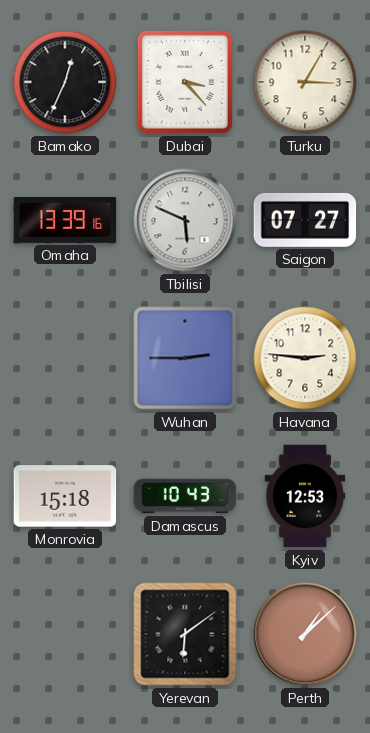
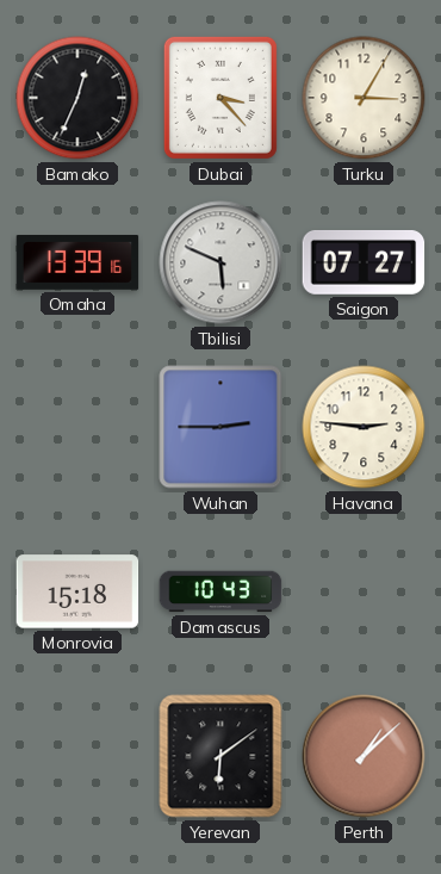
Kyiv: 12:53 -> none
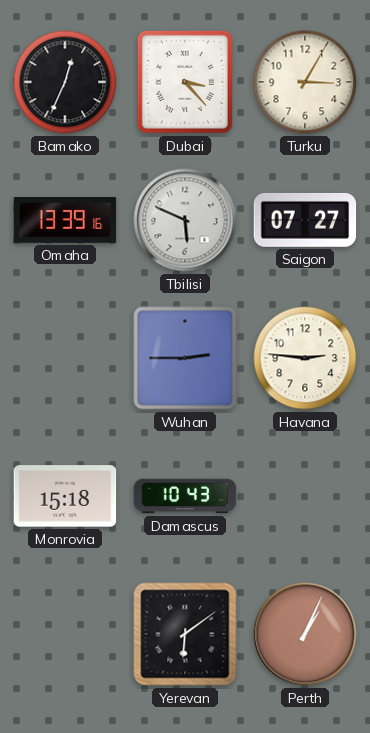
Perth: 1:08 -> 1:04
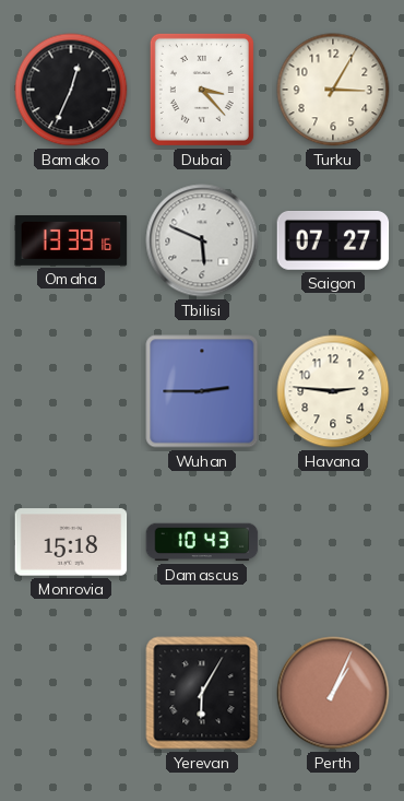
Yerevan: 6:09 -> 6:05
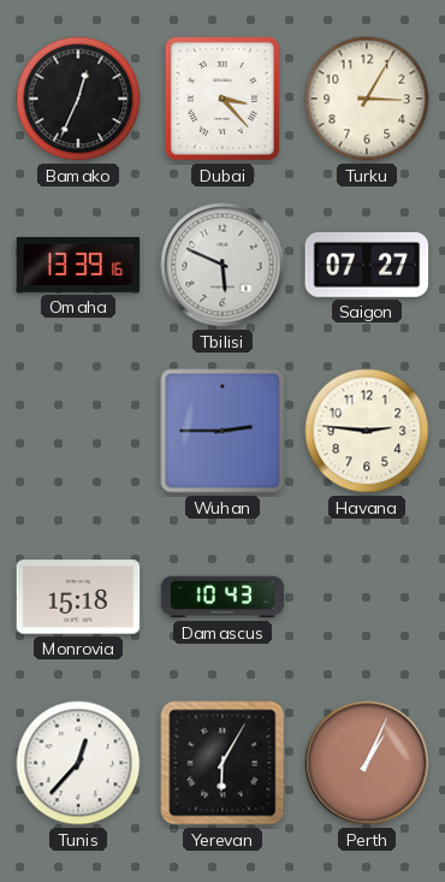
Tunis: none -> 12:37
